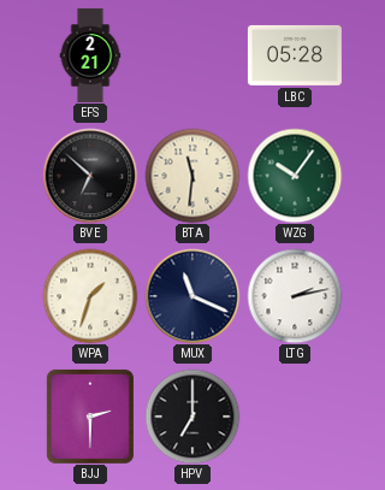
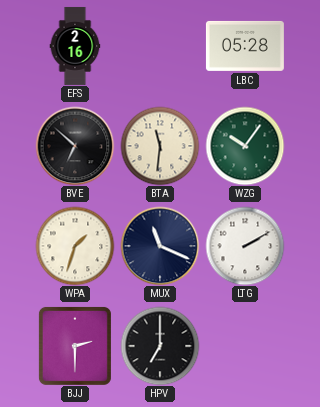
EFS: 2:21 -> 2:16
LTG: 2:13 -> 2:10
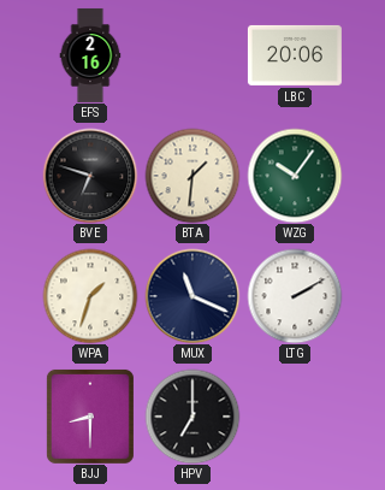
LBC: 05:28 -> 20:06
BVE: 6:52 -> 6:48
BTA: 11:31 -> 1:31
BJJ: 2:30 -> 8:30
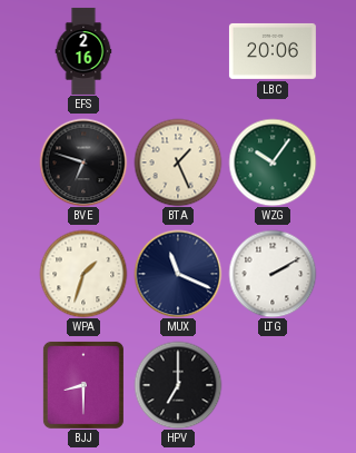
BTA: 1:31 -> 1:26
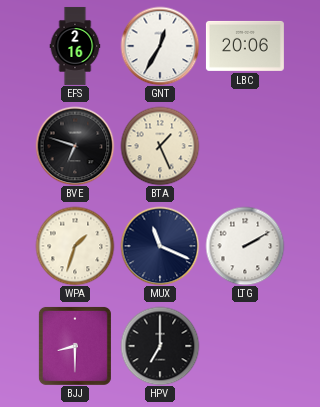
GNT: none -> 12:35
WZG: 10:06 -> none
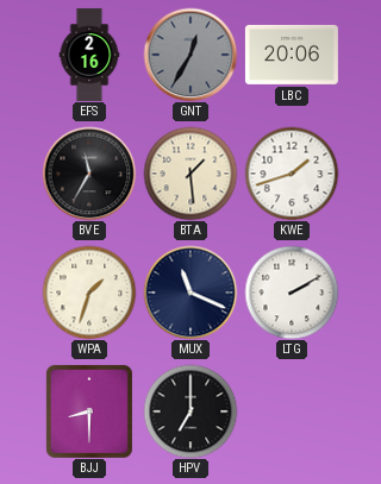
GNT dial: white -> grey
BVE: 6:48 -> 11:35
BTA: 1:26 -> 1:29
KWE: none -> 1:42
